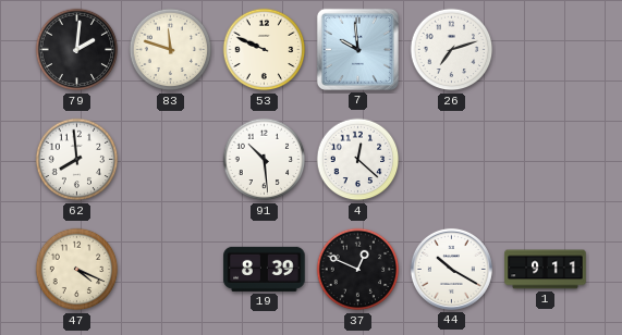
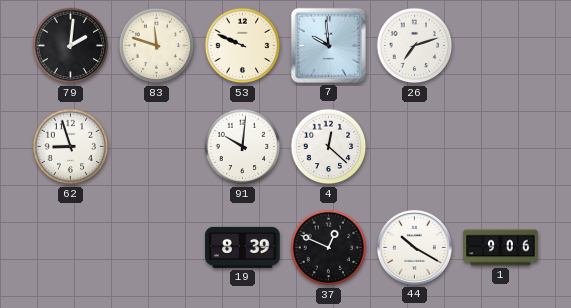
62: 7:59 -> 8:57
91: 10:29 -> 10:01
47: 4:19 -> none
1: 9:11 -> 9:06
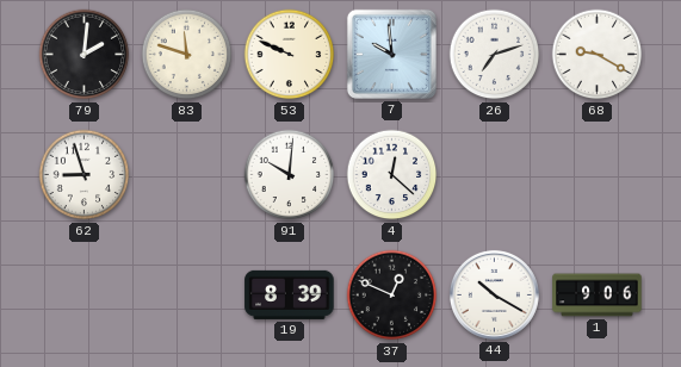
68: none -> 9:20
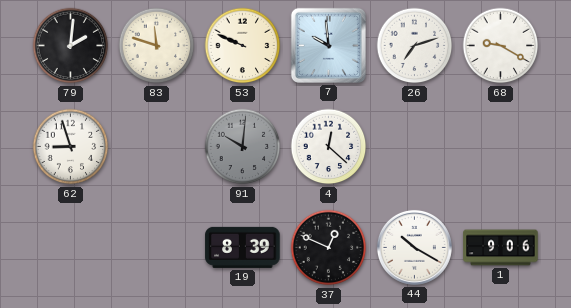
91 dial: white -> grey
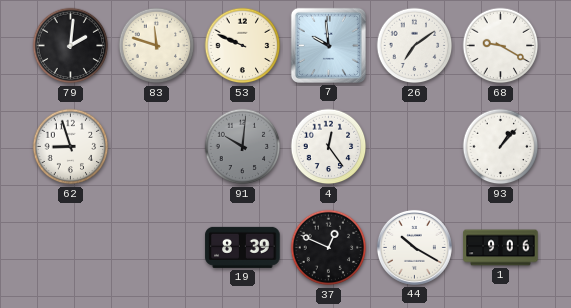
26: 7:12 -> 7:09
4: 12:22 -> 12:24
93: none -> 1:07
